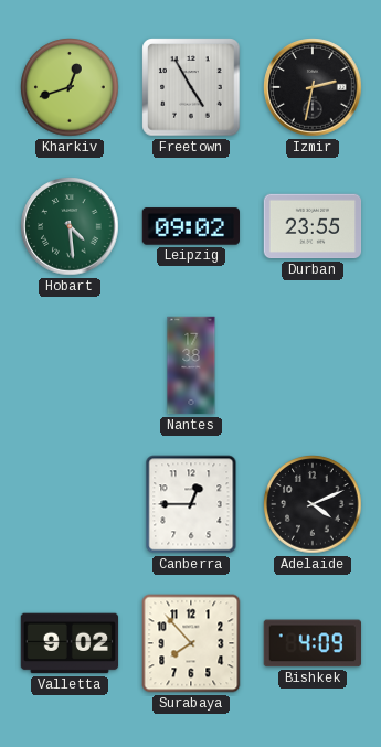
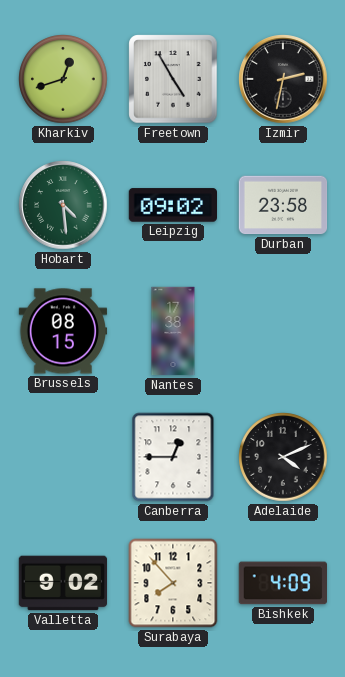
Durban: 23:55 -> 23:58
Brussels: none -> 08:15
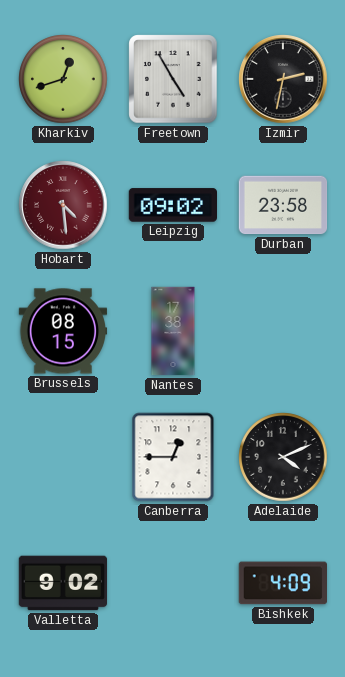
Hobart dial: green -> burgundy
Surabaya: 7:53 -> none
